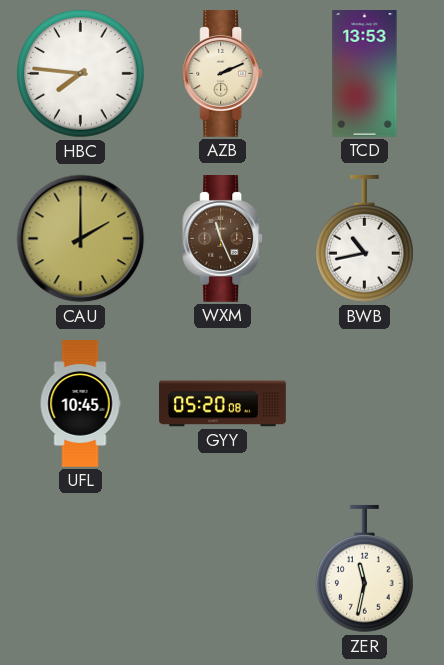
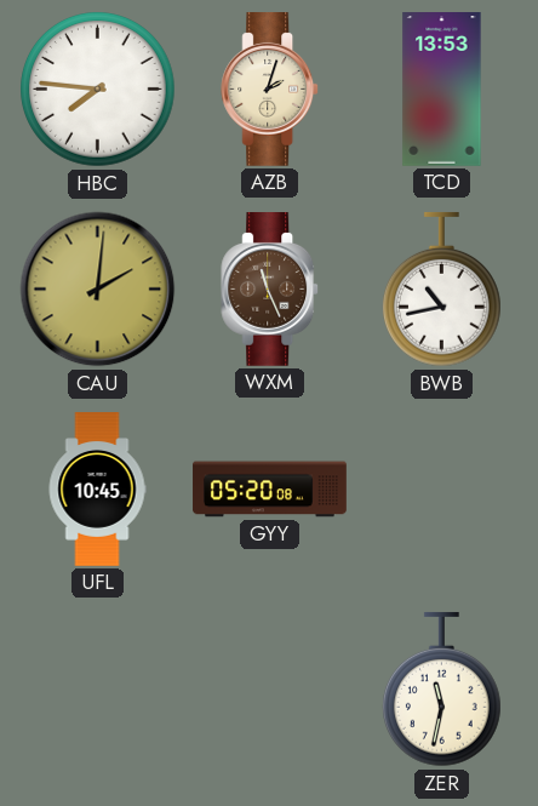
AZB: 2:11 -> 2:03
CAU: 2:00 -> 2:01
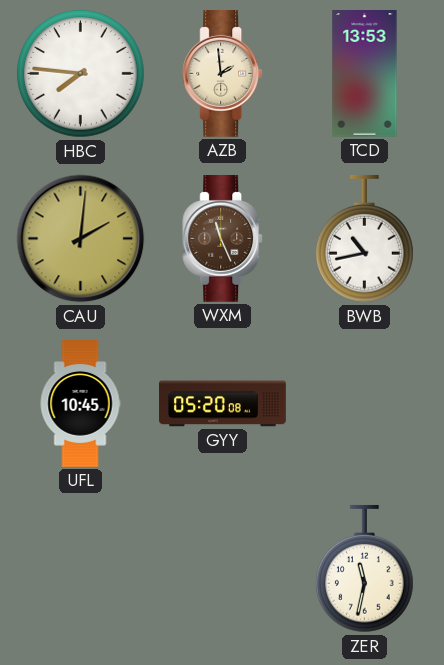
AZB: 2:03 -> 1:59
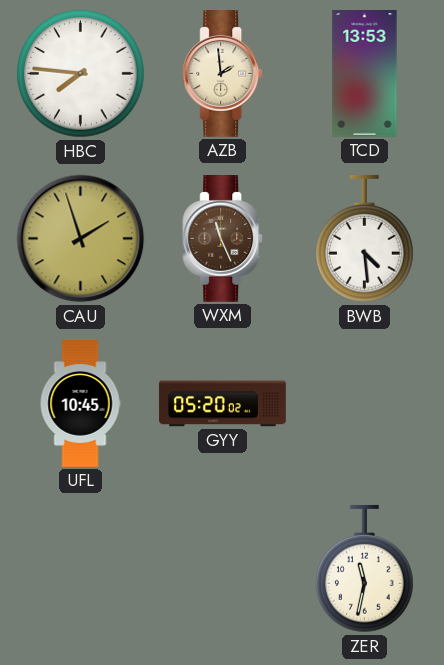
CAU: 2:01 -> 1:57
BWB: 10:43 -> 4:29
GYY: 05:20:08 -> 05:20:02
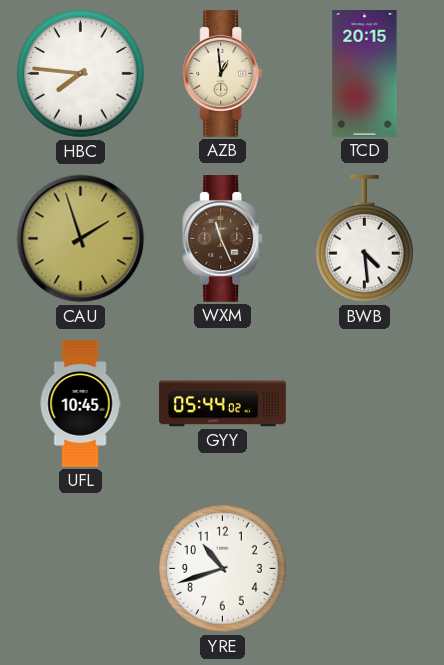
AZB: 1:59 -> 12:59
TCD: 13:53 -> 20:15
GYY: 05:20 -> 05:44
YRE: none -> 10:42
ZER: 11:32 -> none
